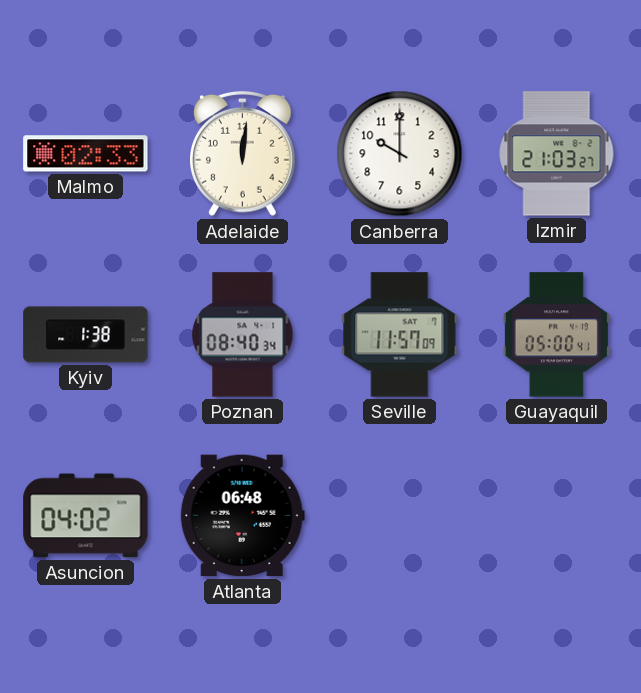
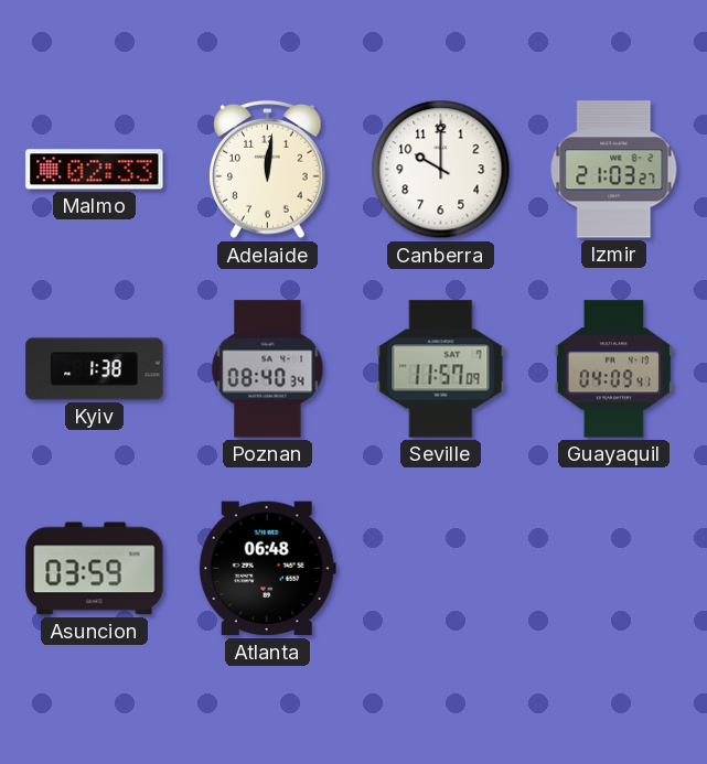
Guayaquil: 05:00 -> 04:09
Asuncion: 04:02 -> 03:59
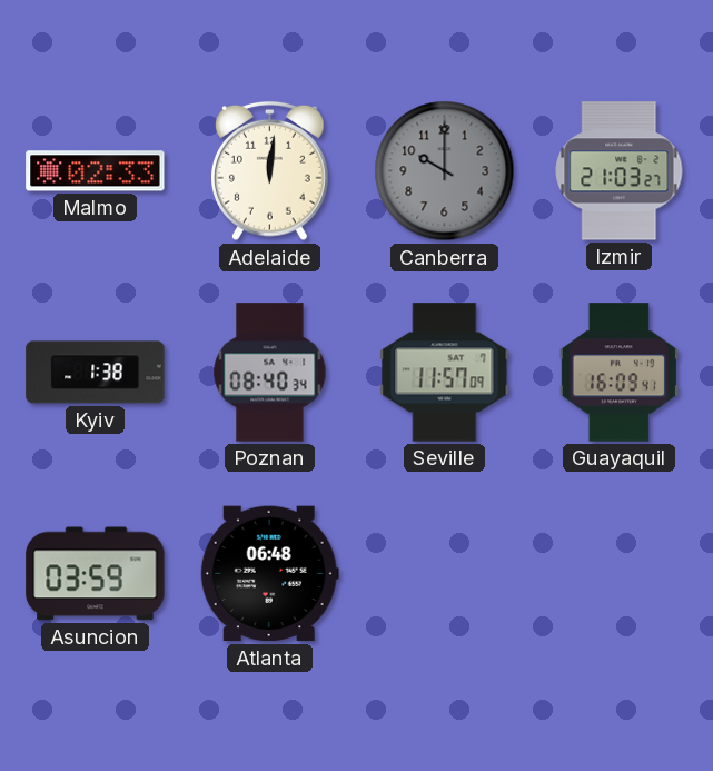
Canberra dial: white -> grey
Guayaquil: 04:09 -> 16:09
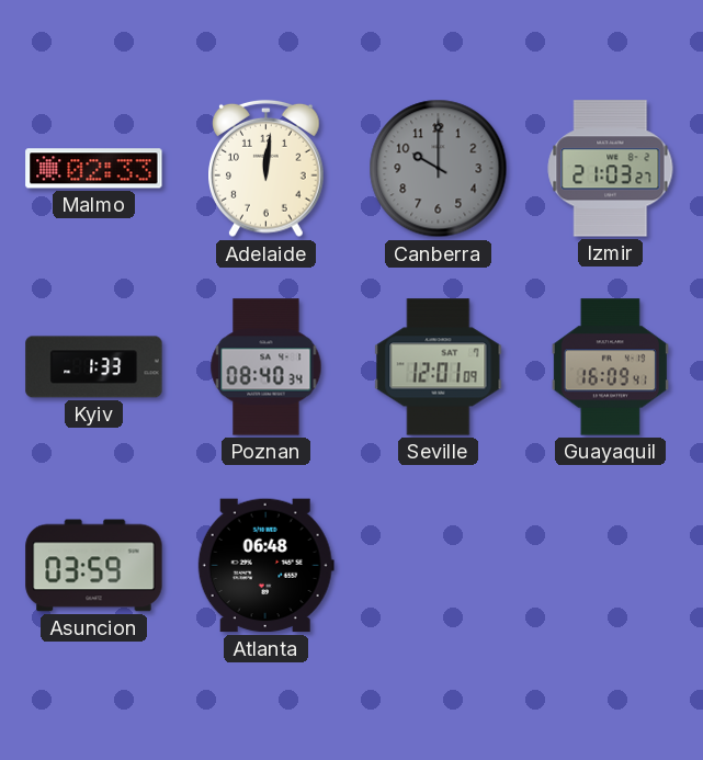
Kyiv: 1:38 -> 1:33
Seville: 11:57 -> 12:01
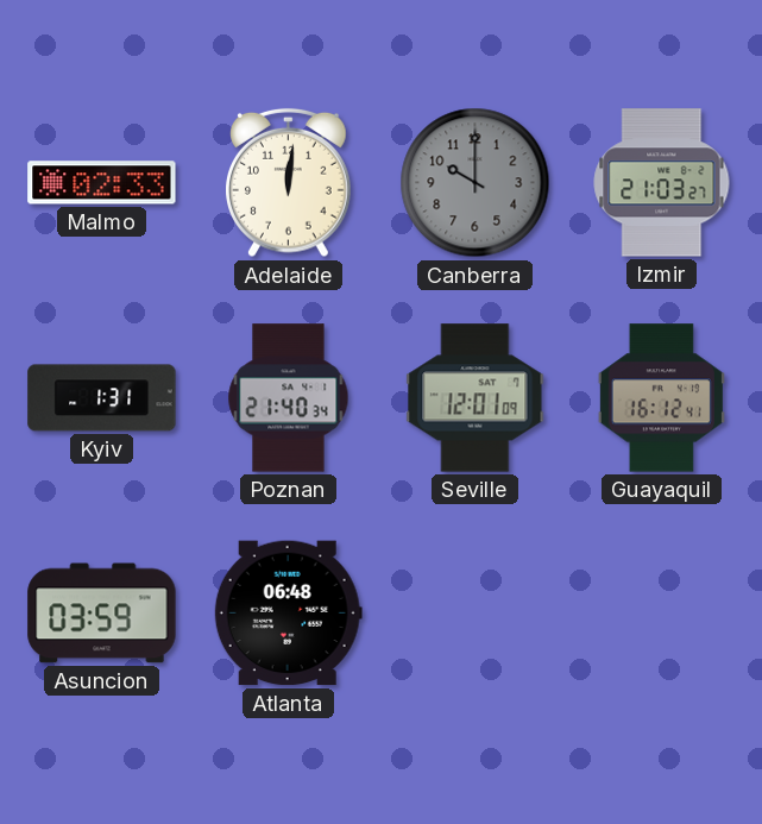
Kyiv: 1:33 -> 1:31
Poznan: 08:40 -> 21:40
Guayaquil: 16:09 -> 16:12
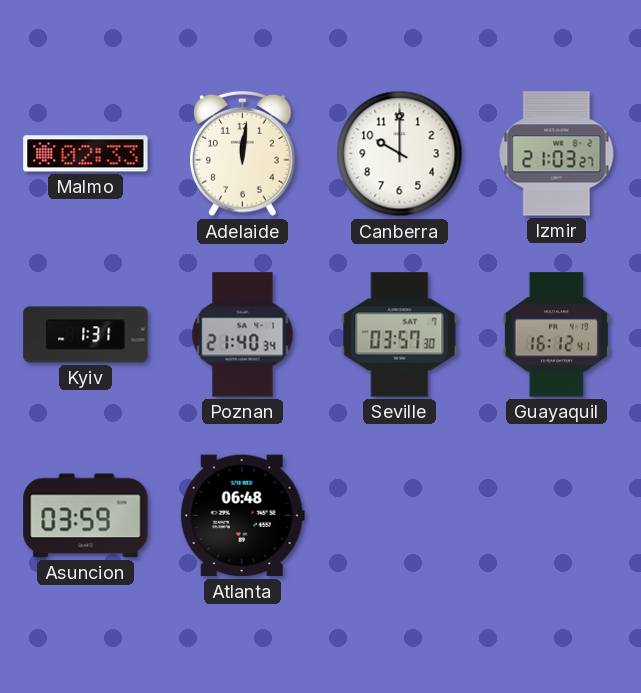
Canberra dial: grey -> white
Seville: 12:01 -> 03:57
